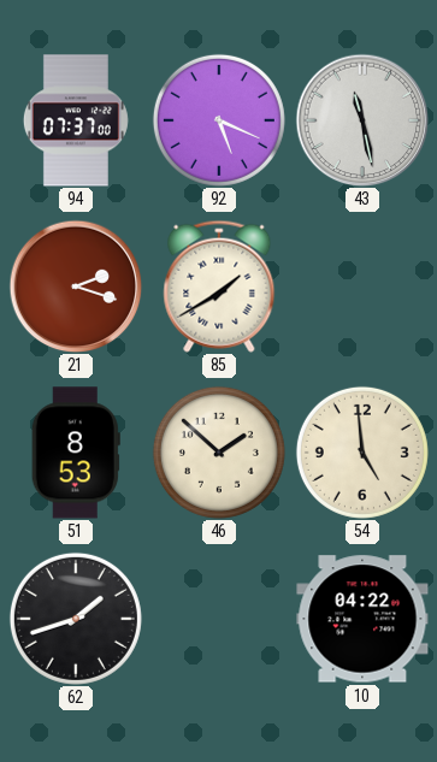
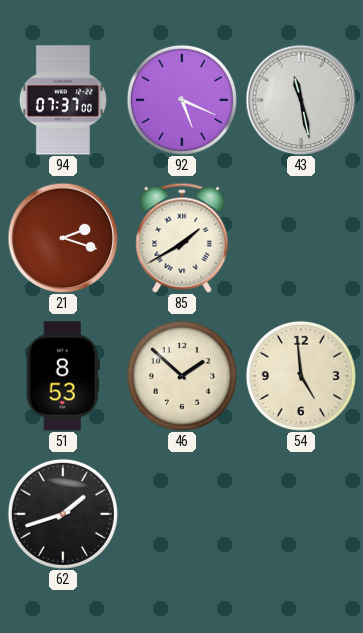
10: 04:22 -> none
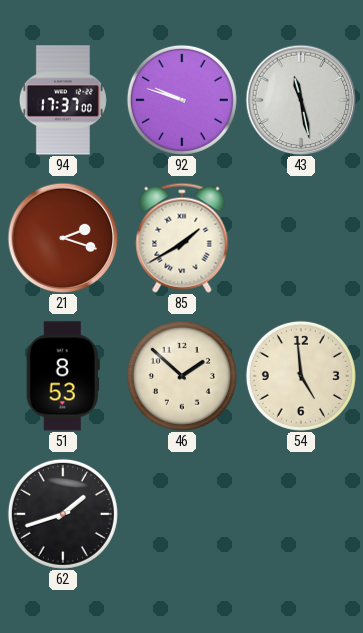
94: 07:37 -> 17:37
92: 5:19 -> 9:48
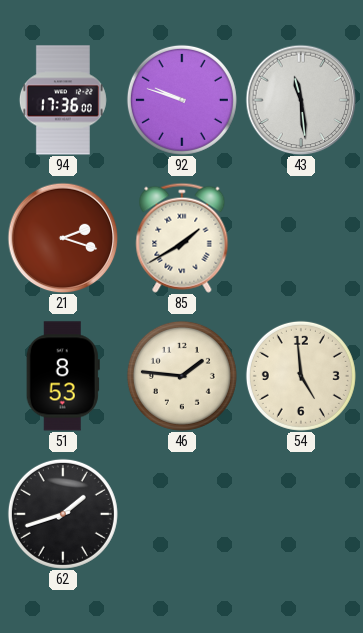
94: 17:37 -> 17:36
43: 11:28 -> 11:29
46: 1:52 -> 1:46
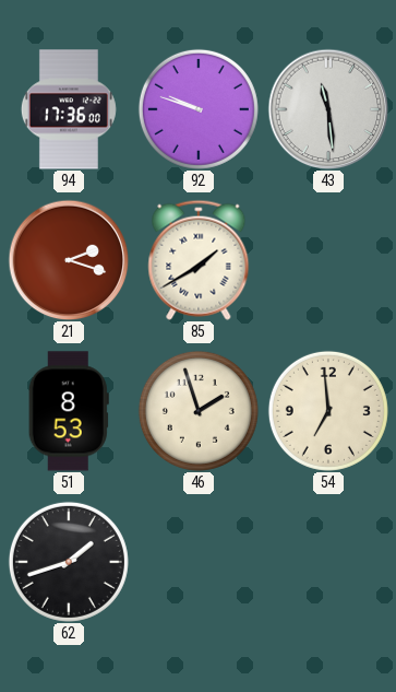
46: 1:46 -> 1:57
54: 4:59 -> 6:59
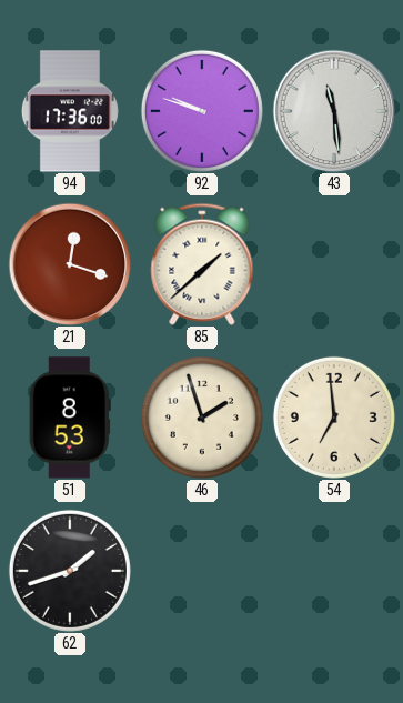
21: 2:18 -> 12:18
85: 1:40 -> 1:38
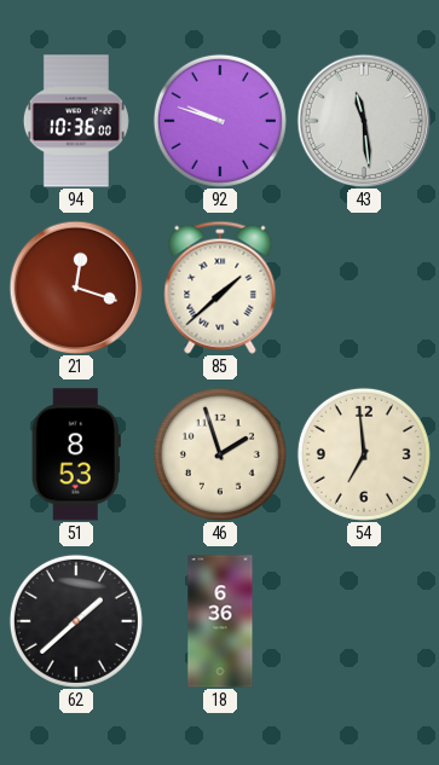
94: 17:36 -> 10:36
62: 1:42 -> 1:38
18: none -> 6:36
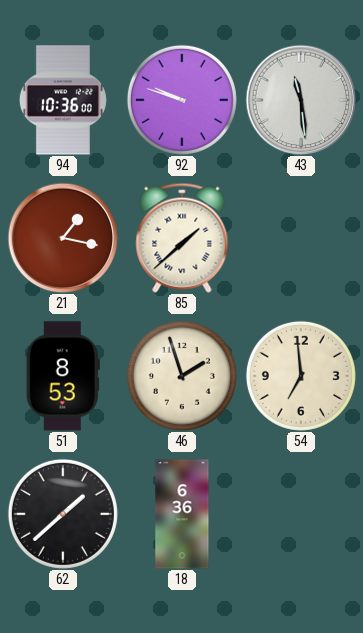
21: 12:18 -> 1:17
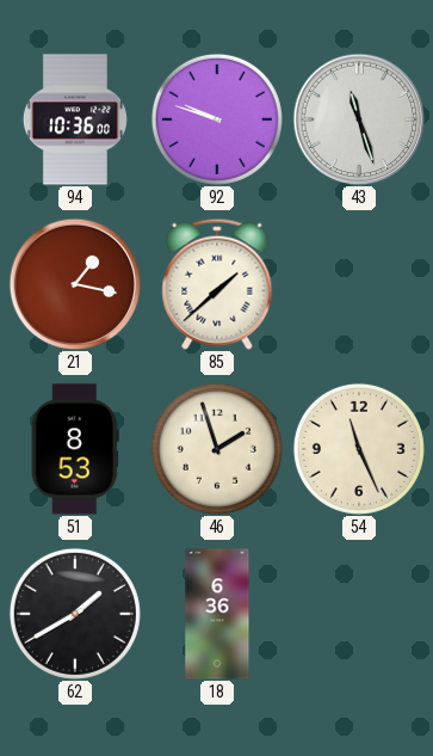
43: 11:29 -> 11:27
54: 6:59 -> 11:26
62: 1:38 -> 1:40
